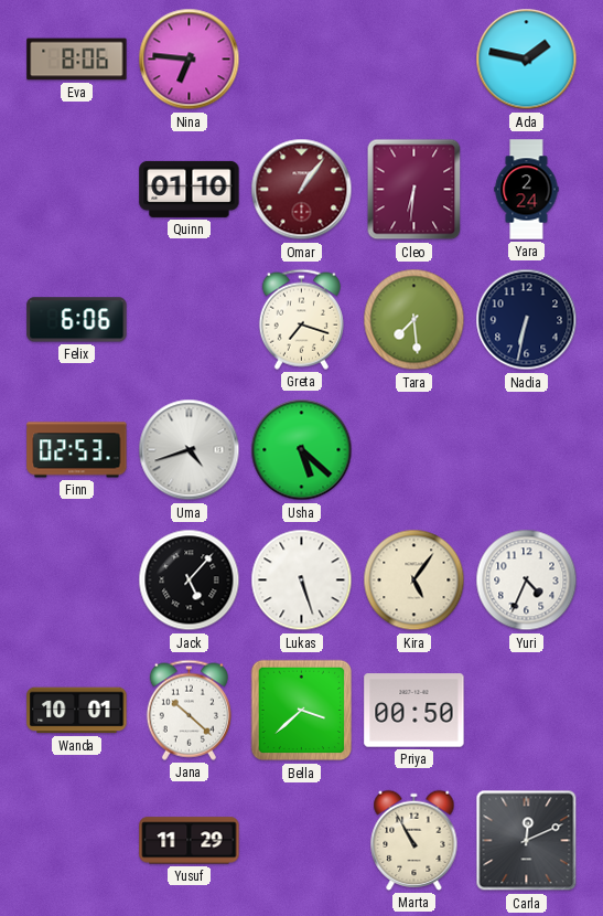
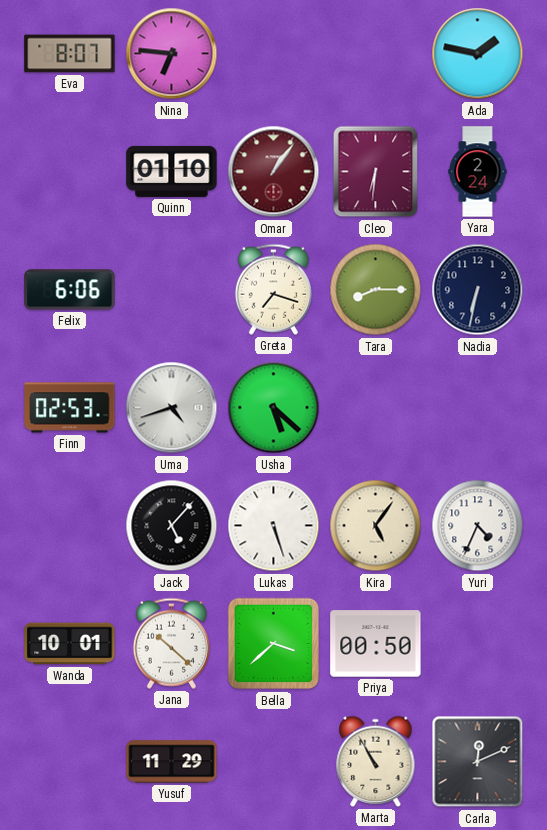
Eva: 8:06 -> 8:07
Tara: 7:29 -> 8:15
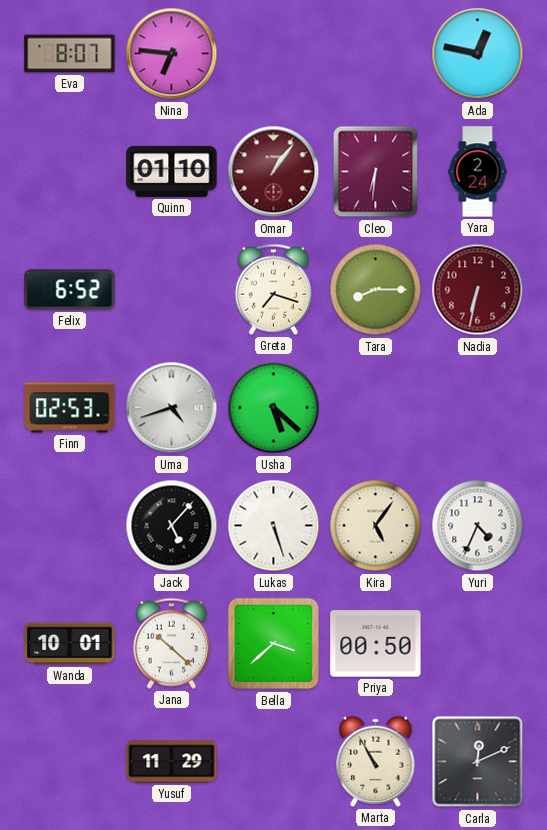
Ada: 1:47 -> 12:47
Felix: 6:06 -> 6:52
Nadia dial: navy -> burgundy
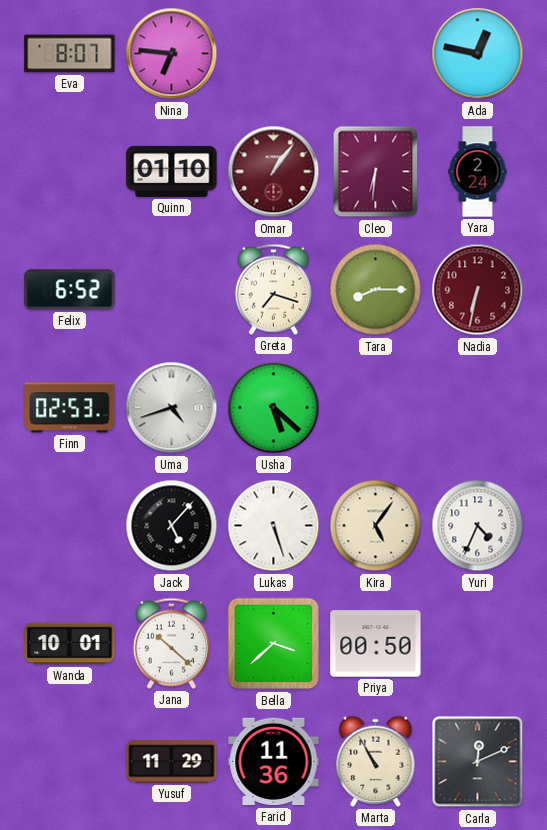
Farid: none -> 11:36
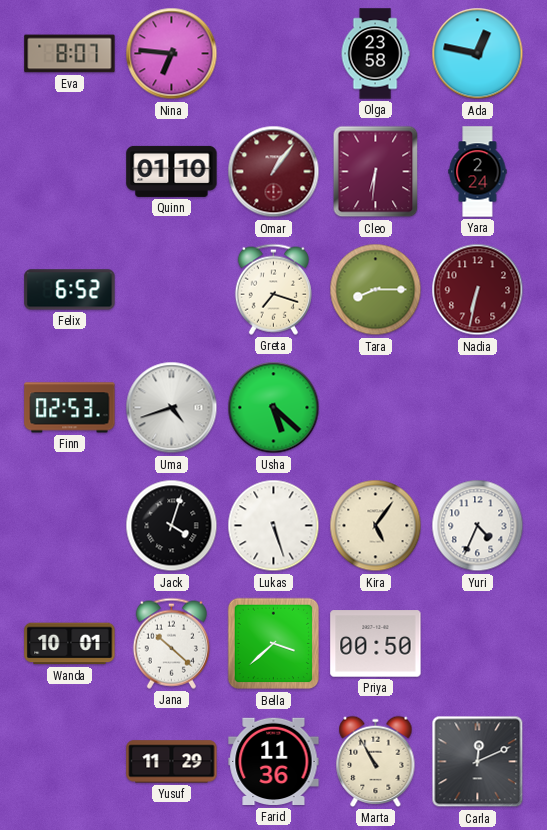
Olga: none -> 23:58
Jack: 5:07 -> 4:03
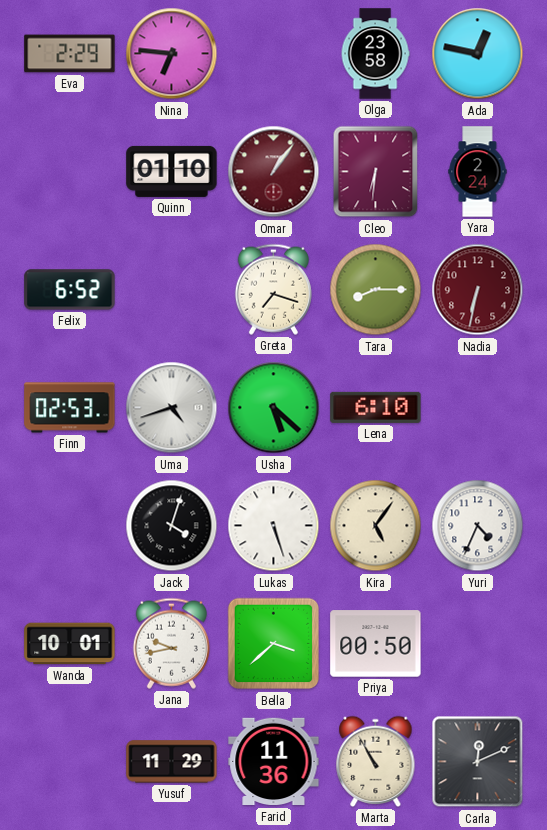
Eva: 8:07 -> 2:29
Lena: none -> 6:10
Jana: 10:22 -> 9:43
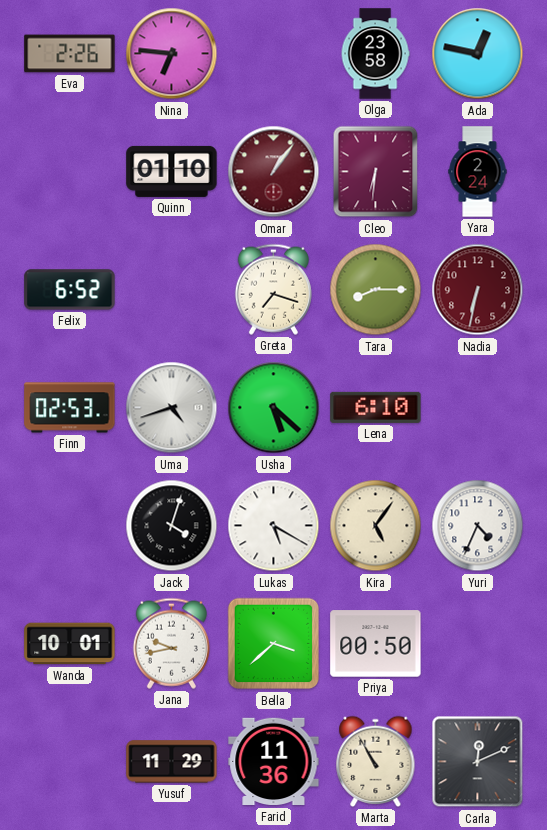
Eva: 2:29 -> 2:26
Lukas: 5:27 -> 5:20
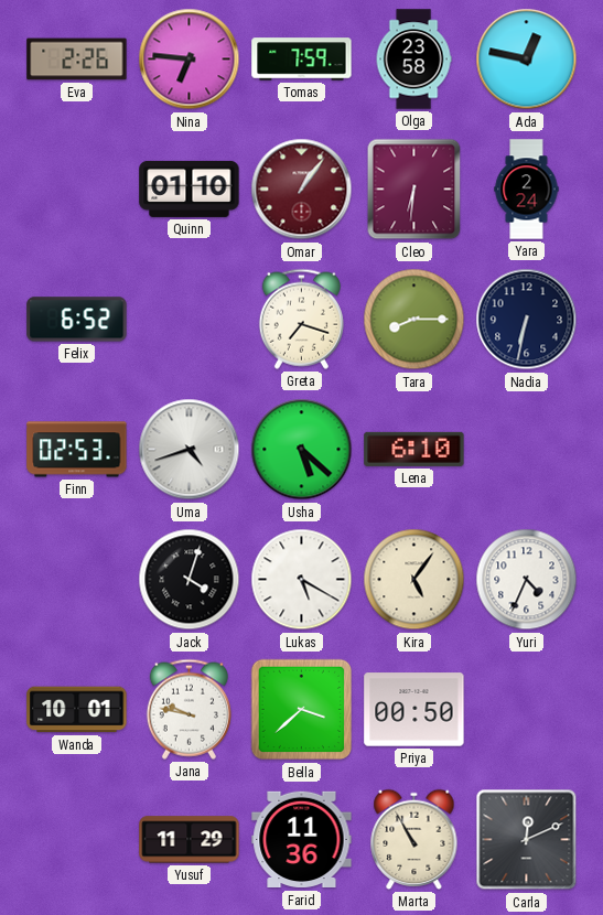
Tomas: none -> 7:59
Nadia dial: burgundy -> navy
Jana: 9:43 -> 9:47
